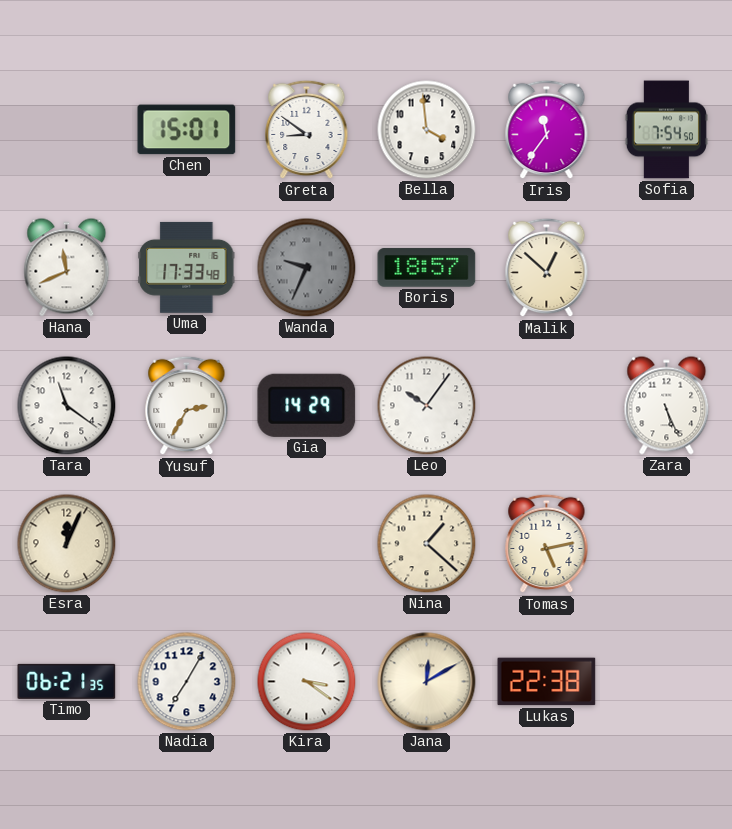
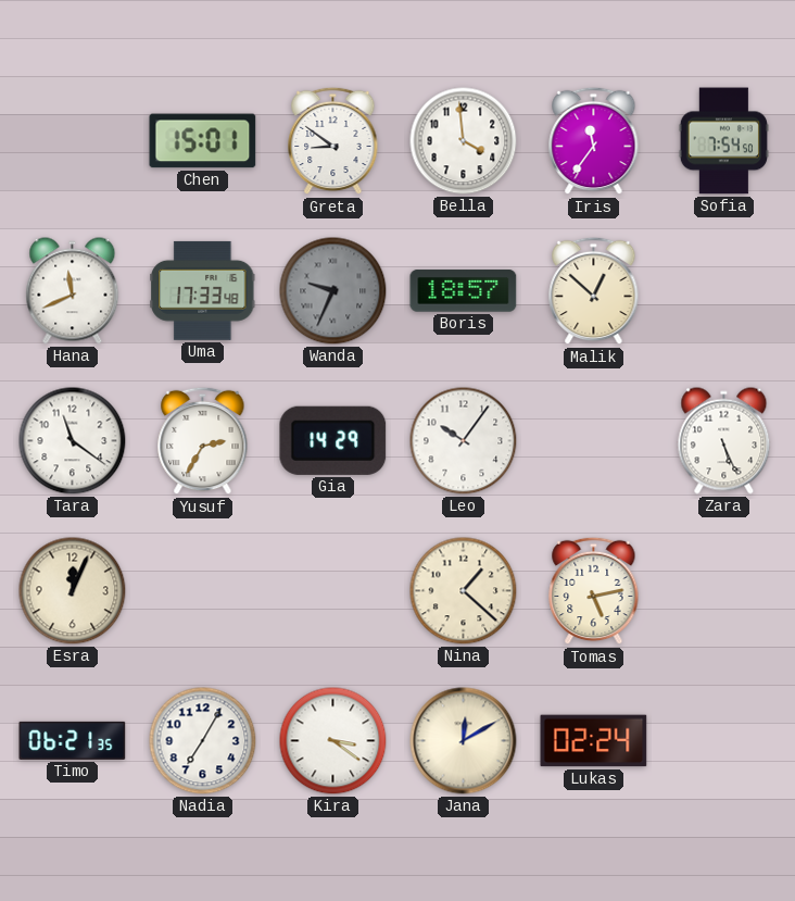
Lukas: 22:38 -> 02:24
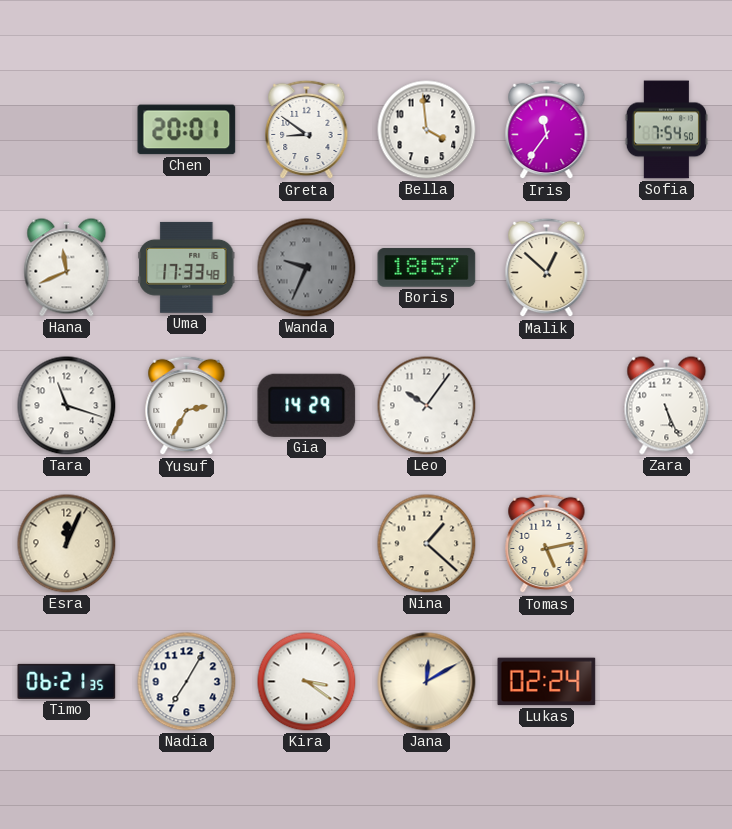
Chen: 15:01 -> 20:01
Tara: 11:21 -> 11:18
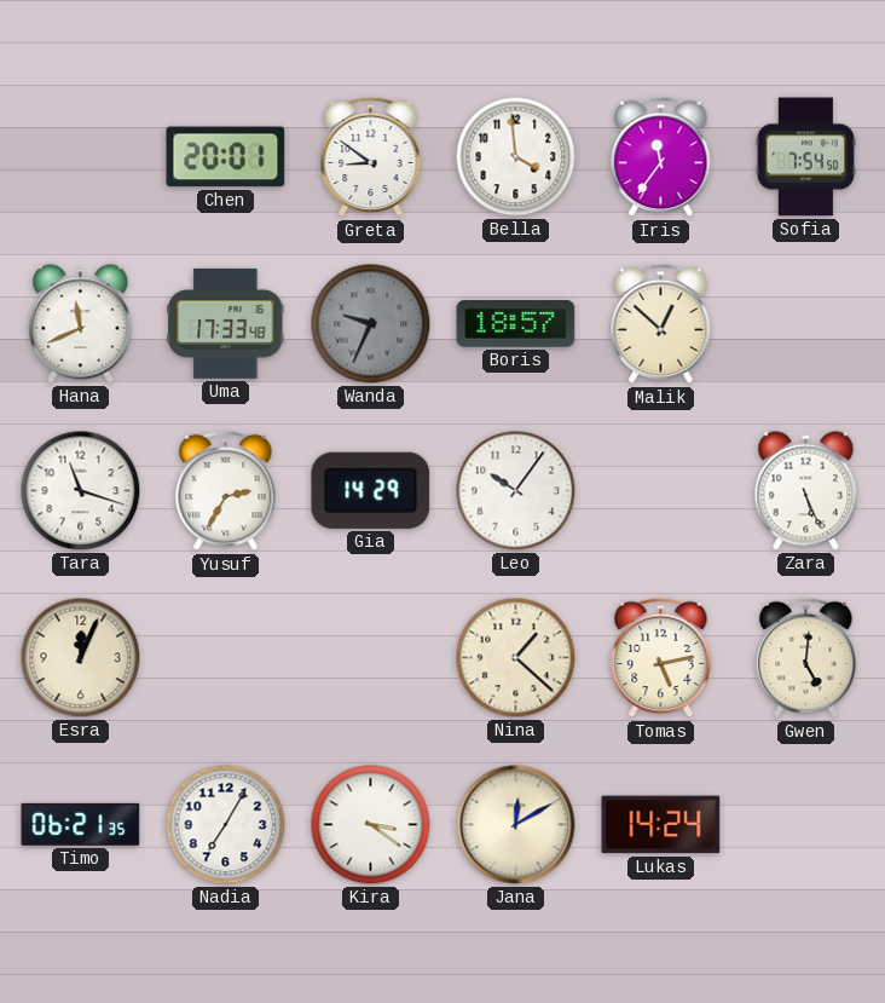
Gwen: none -> 5:01
Lukas: 02:24 -> 14:24
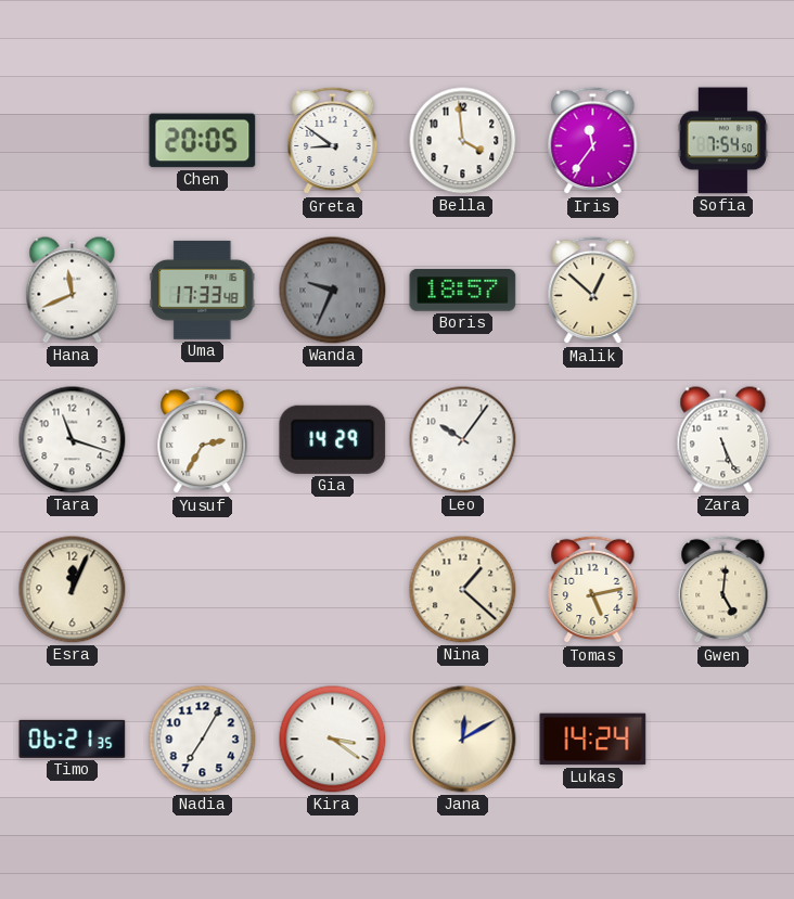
Chen: 20:01 -> 20:05
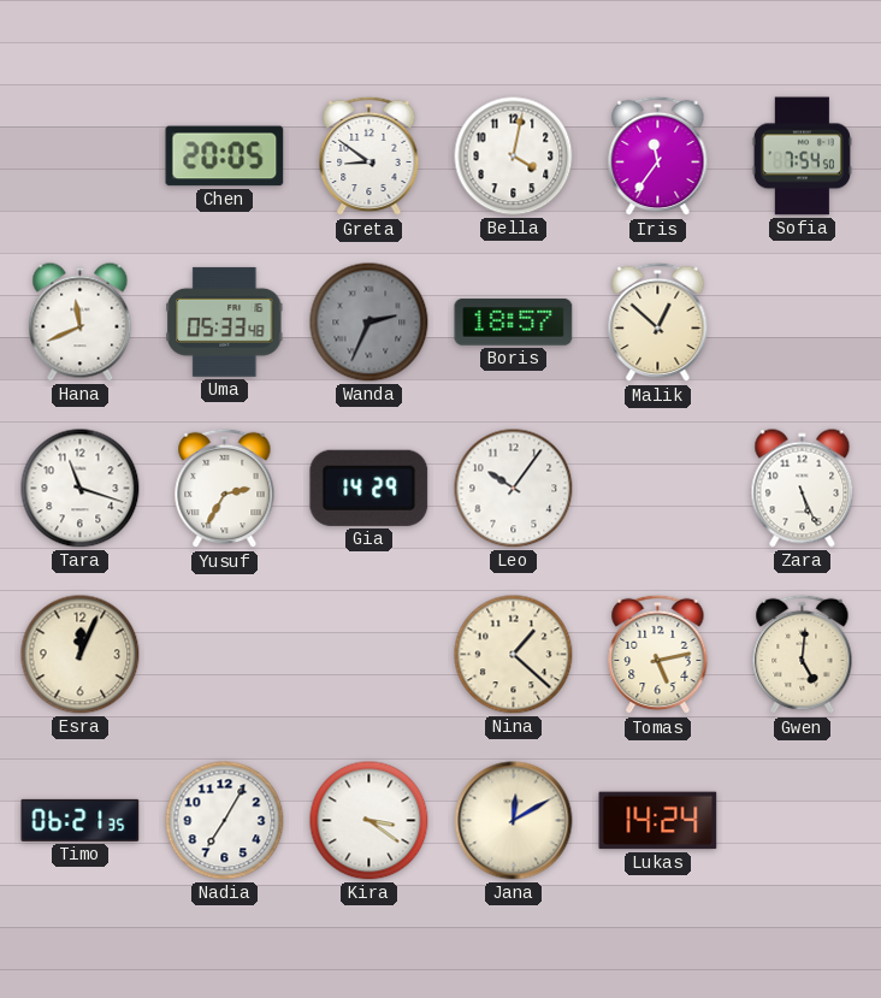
Bella: 3:59 -> 4:02
Uma: 17:33 -> 05:33
Wanda: 9:34 -> 2:34
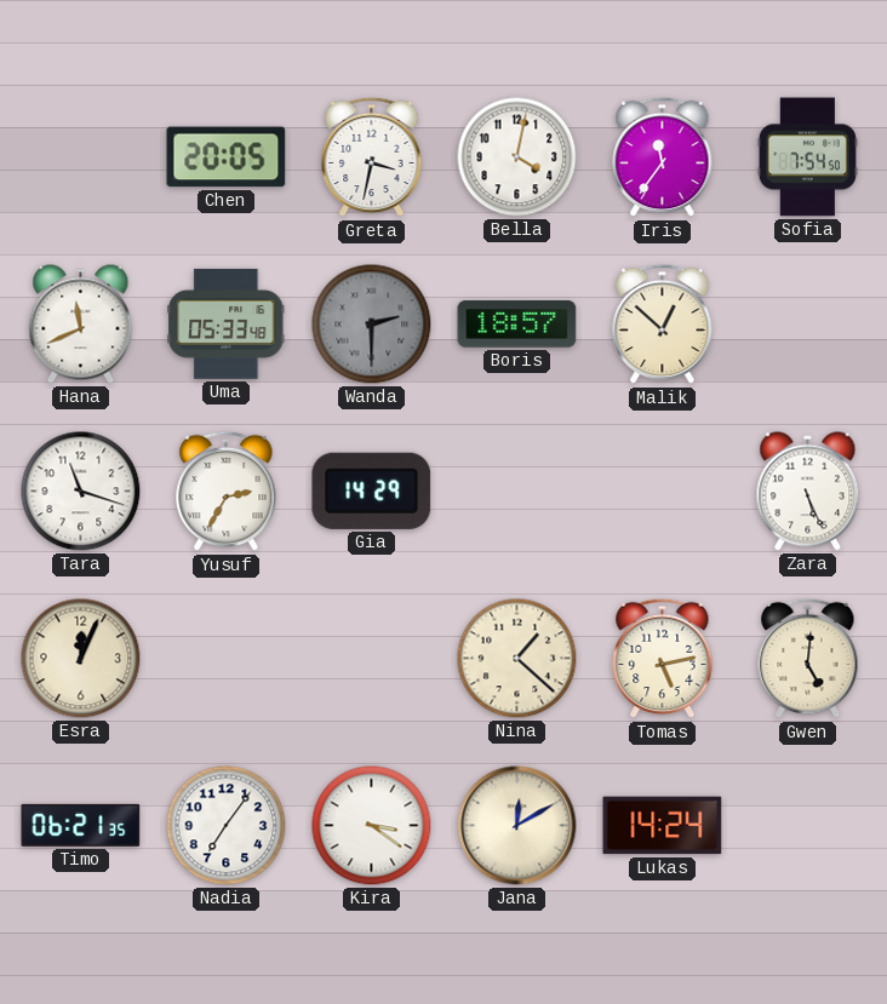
Greta: 8:51 -> 3:32
Wanda: 2:34 -> 2:30
Leo: 10:06 -> none
Nadia: 7:05 -> 7:06
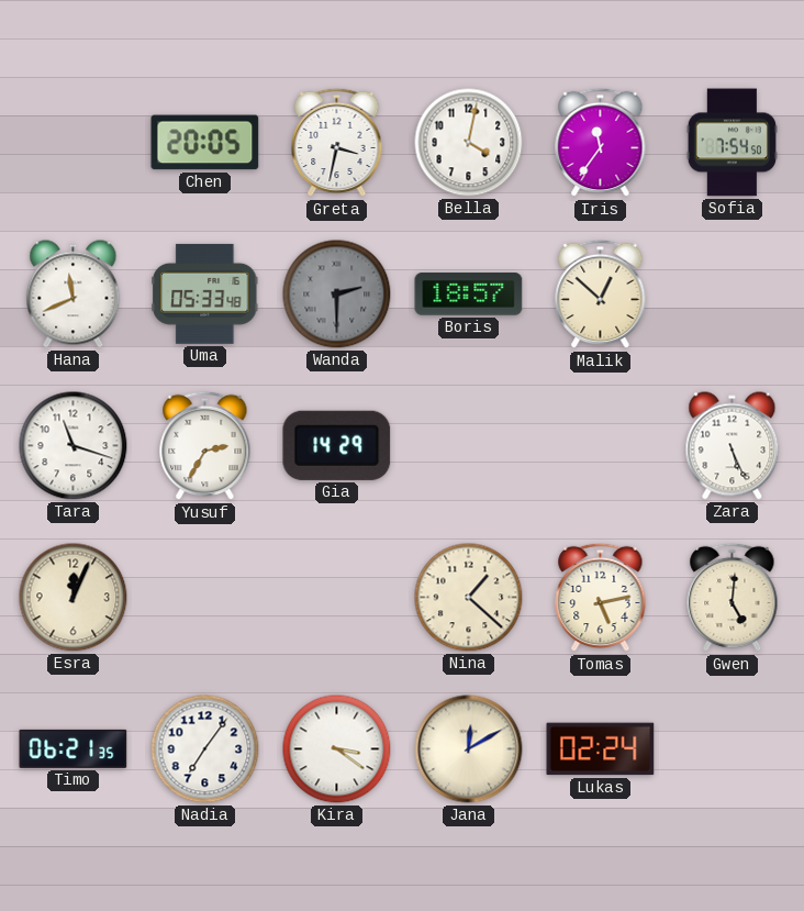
Lukas: 14:24 -> 02:24
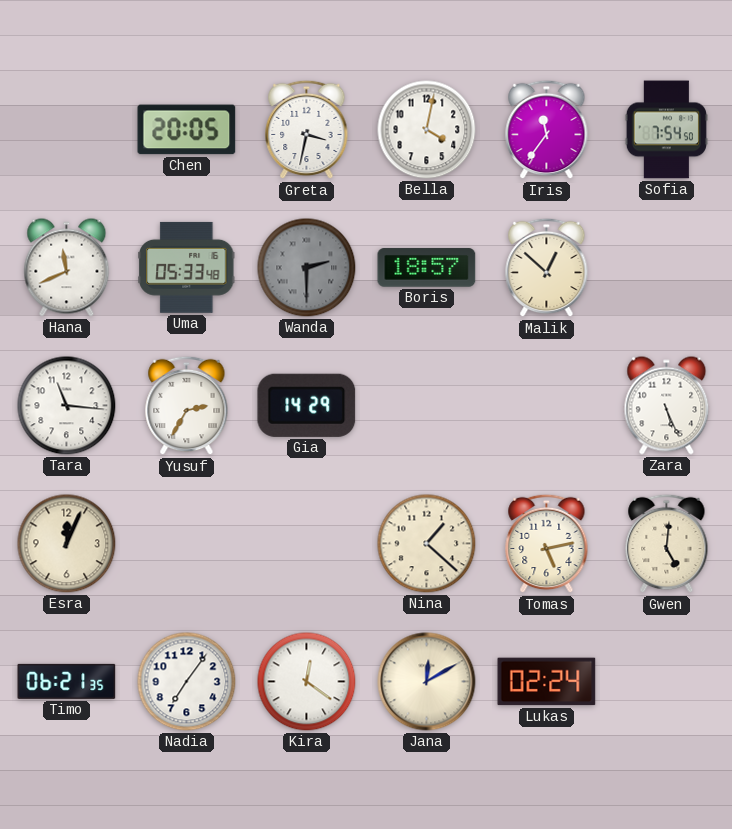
Tara: 11:18 -> 11:16
Kira: 3:21 -> 12:21
